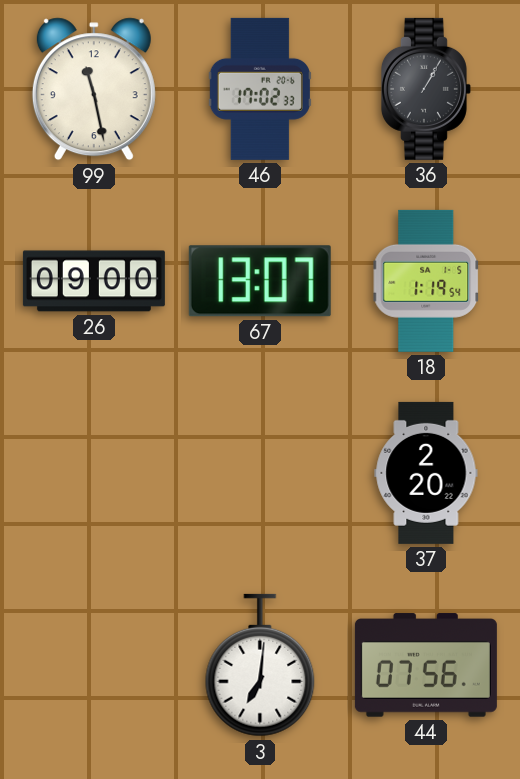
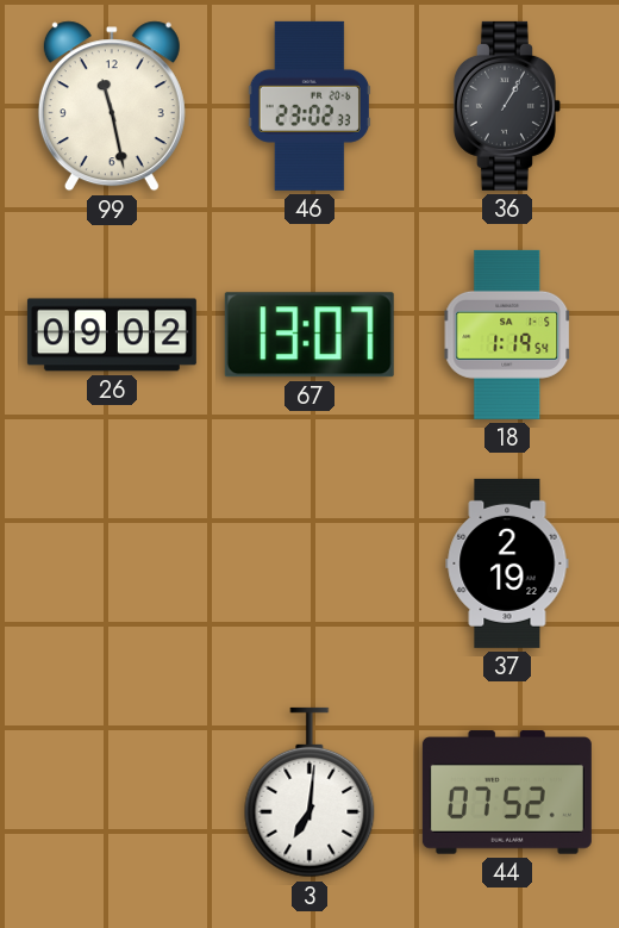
46: 17:02 -> 23:02
26: 09:00 -> 09:02
37: 2:20 -> 2:19
44: 07:56 -> 07:52
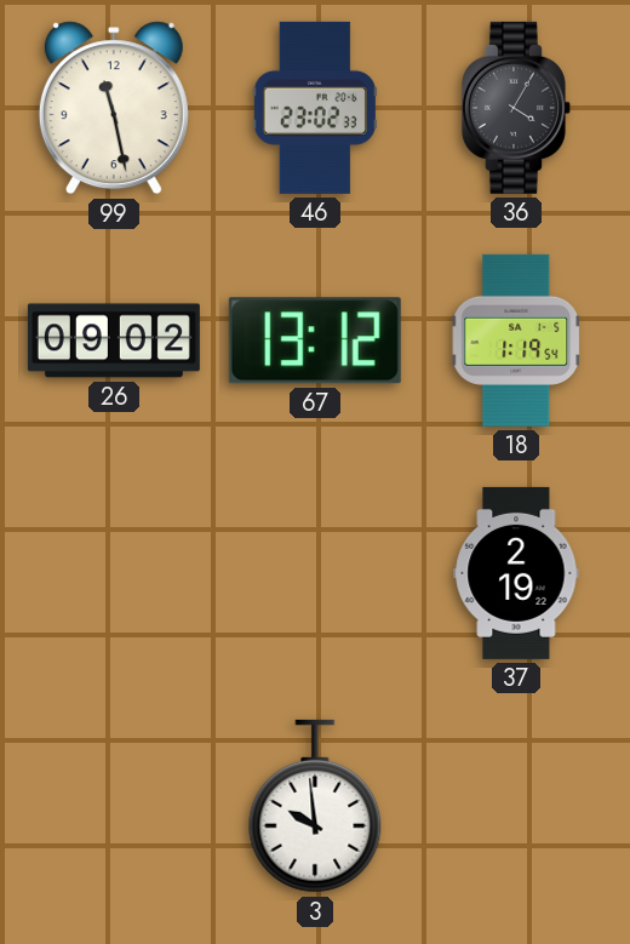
36: 1:05 -> 4:05
67: 13:07 -> 13:12
3: 7:01 -> 9:59
44: 07:52 -> none
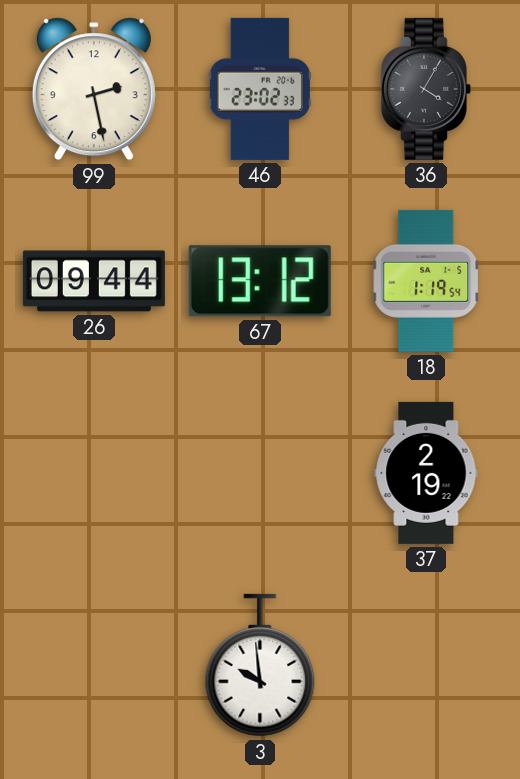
99: 11:28 -> 2:28
26: 09:02 -> 09:44
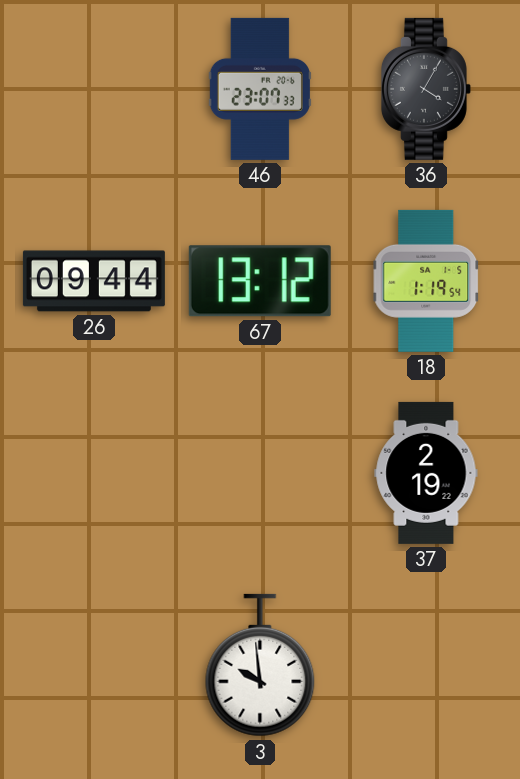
99: 2:28 -> none
46: 23:02 -> 23:07
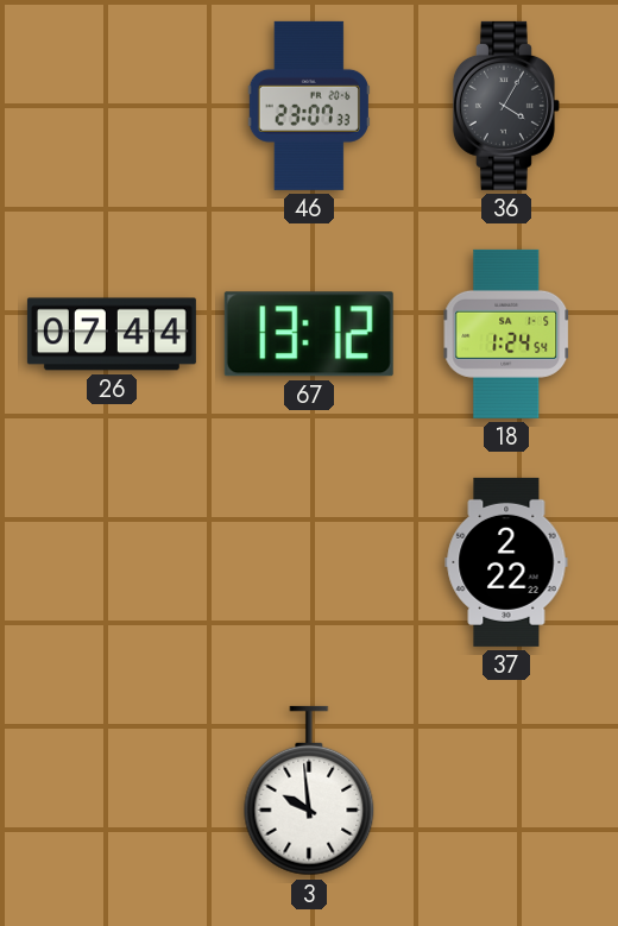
26: 09:44 -> 07:44
18: 1:19 -> 1:24
37: 2:19 -> 2:22
